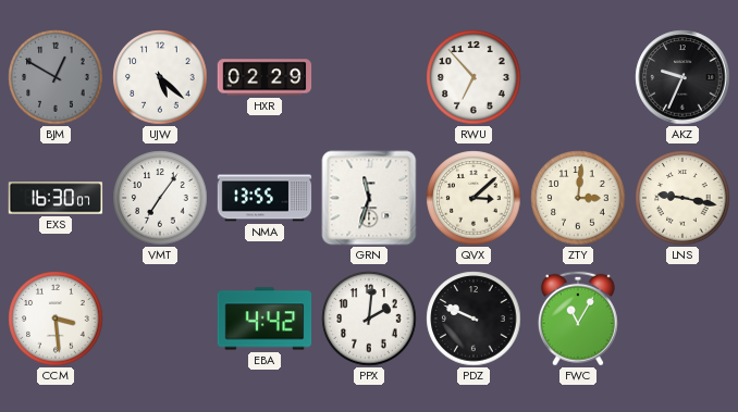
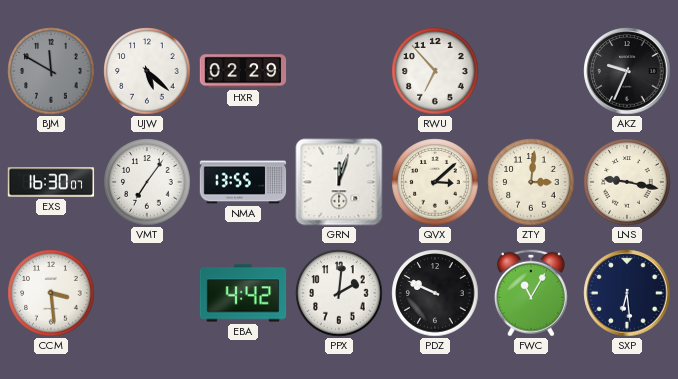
BJM: 12:50 -> 11:50
GRN: 11:33 -> 12:03
SXP: none -> 6:29
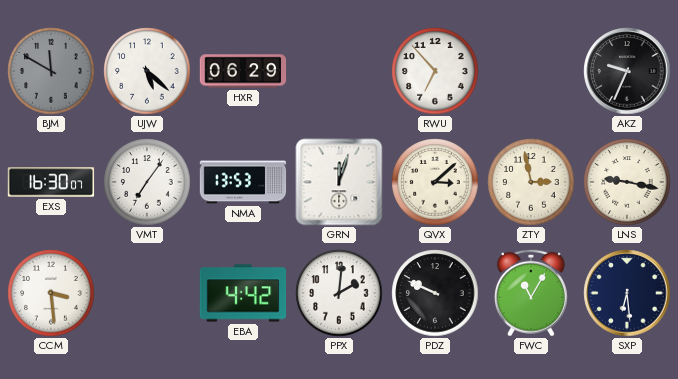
HXR: 02:29 -> 06:29
NMA: 13:55 -> 13:53
ZTY: 3:01 -> 2:58
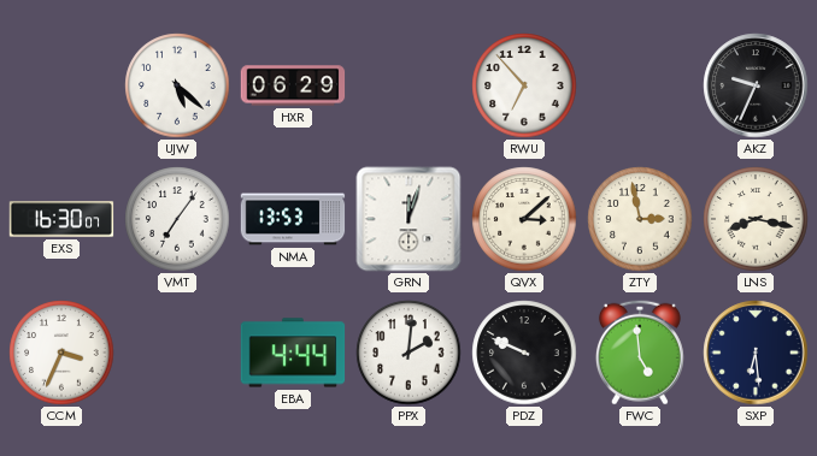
BJM: 11:50 -> none
LNS: 9:17 -> 8:17
CCM: 3:29 -> 3:34
EBA: 4:42 -> 4:44
FWC: 11:05 -> 4:59
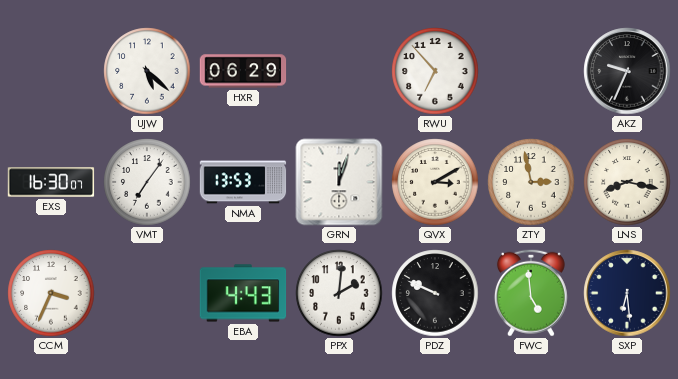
QVX: 3:08 -> 3:10
EBA: 4:44 -> 4:43
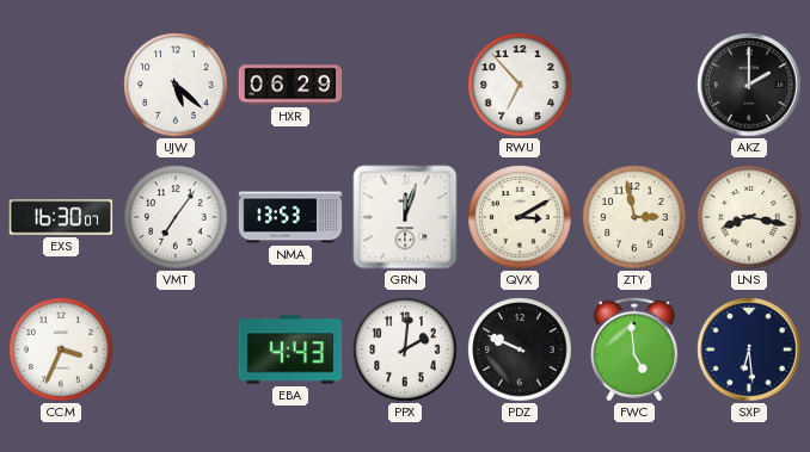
AKZ: 9:34 -> 2:00
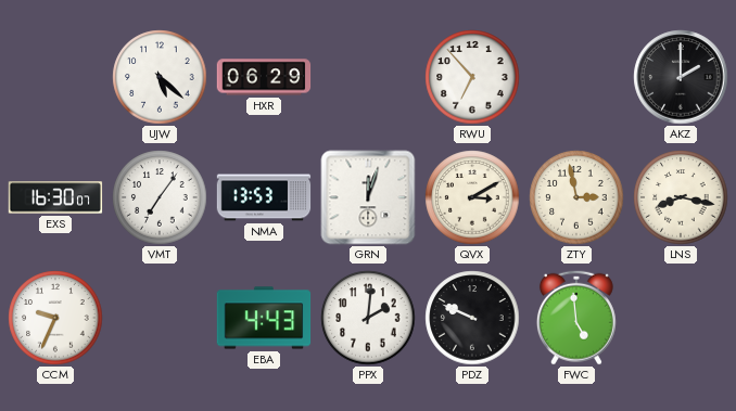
CCM: 3:34 -> 9:34
SXP: 6:29 -> none
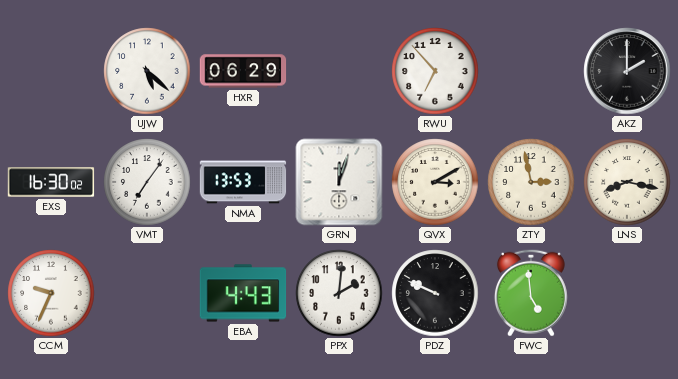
EXS: 16:30:07 -> 16:30:02
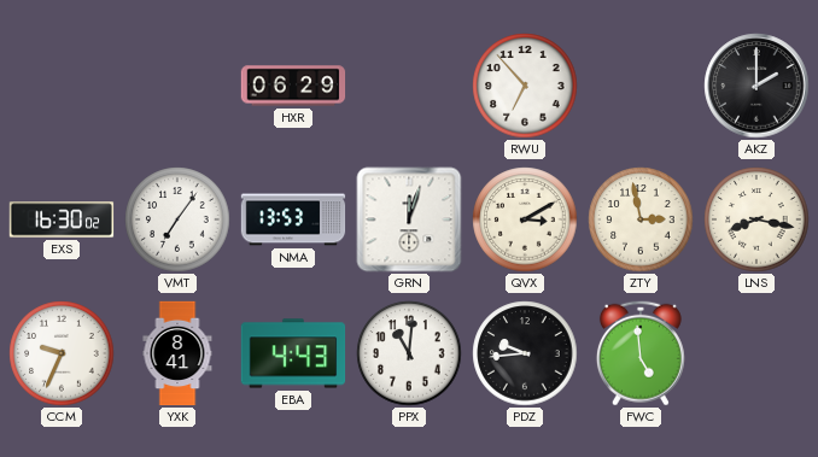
UJW: 5:22 -> none
YXK: none -> 8:41
PPX: 2:01 -> 11:01
PDZ: 9:49 -> 9:44
